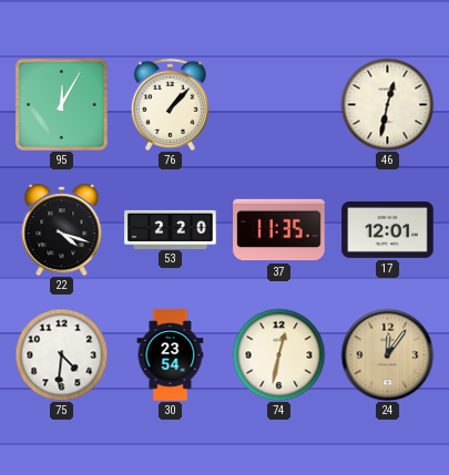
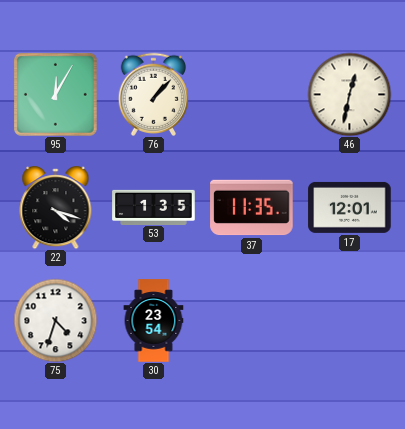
53: 2:20 -> 1:35
75: 4:31 -> 4:33
74: 12:32 -> none
24: 12:06 -> none
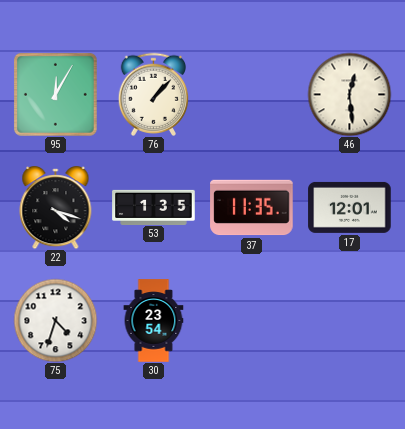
46: 12:32 -> 12:29
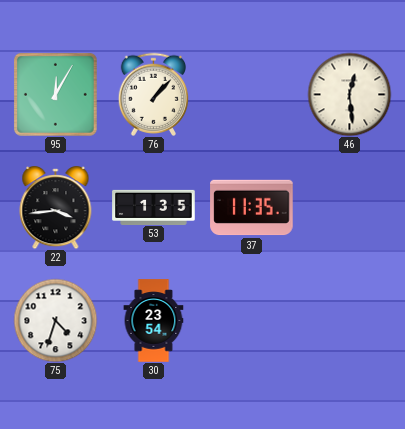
22: 4:18 -> 3:44
17: 12:01 -> none
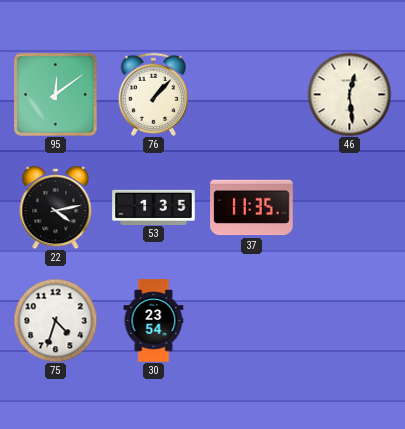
95: 12:05 -> 12:09
22: 3:44 -> 4:13
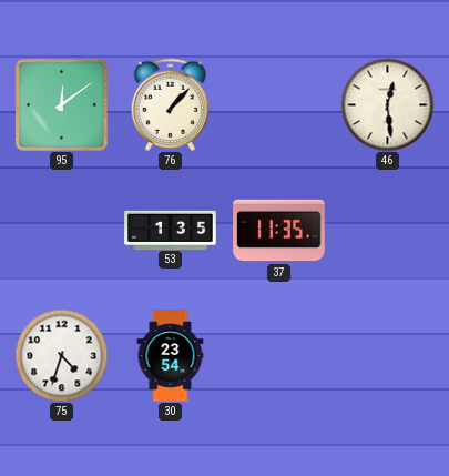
22: 4:13 -> none
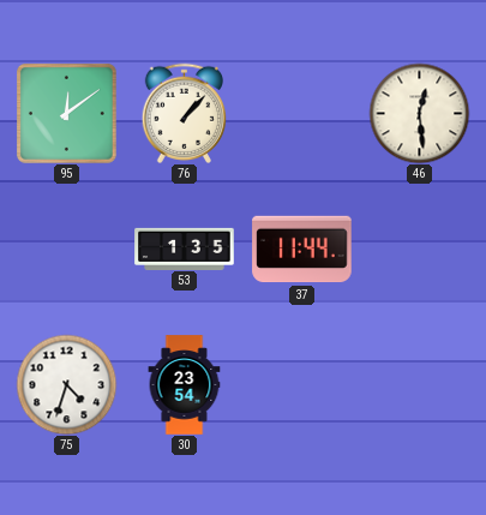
37: 11:35 -> 11:44
